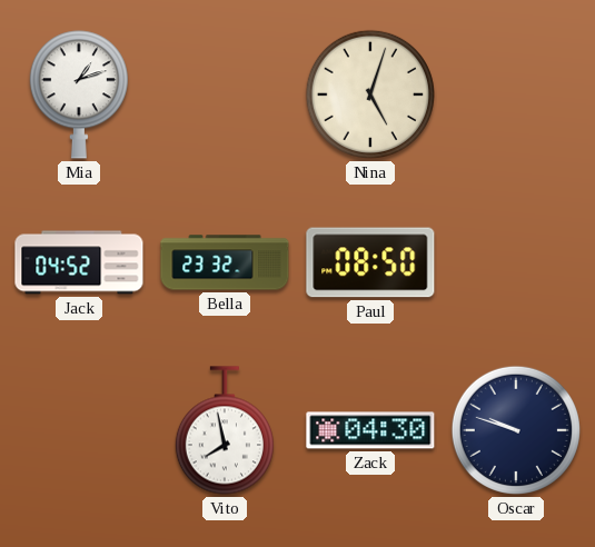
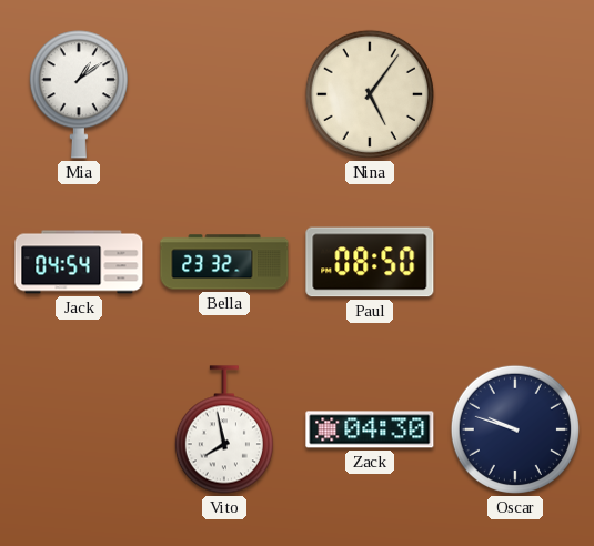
Mia: 1:12 -> 1:09
Nina: 5:03 -> 5:06
Jack: 04:52 -> 04:54
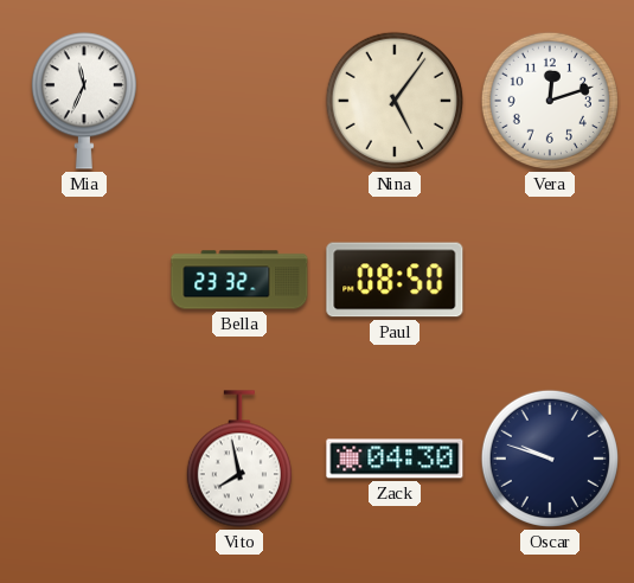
Mia: 1:09 -> 11:34
Vera: none -> 12:12
Jack: 04:54 -> none
